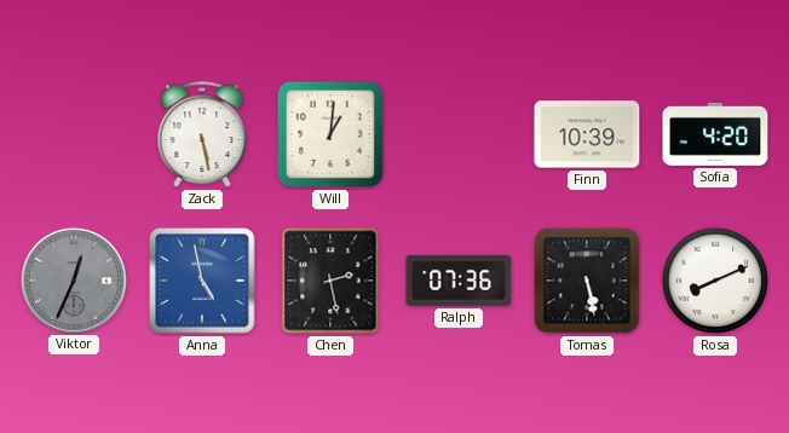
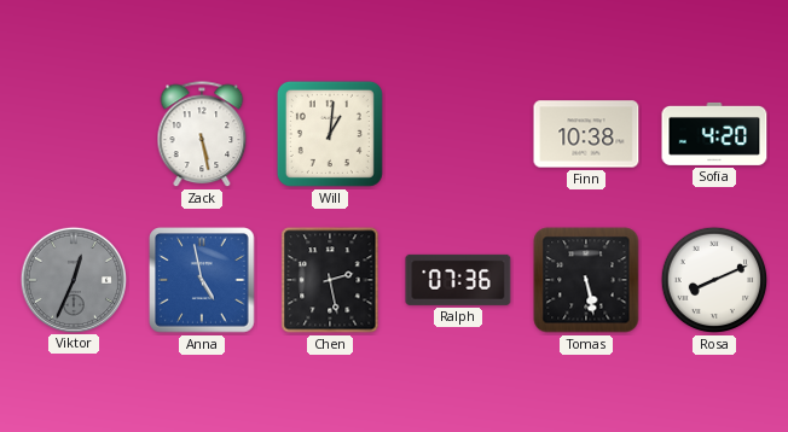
Finn: 10:39 -> 10:38
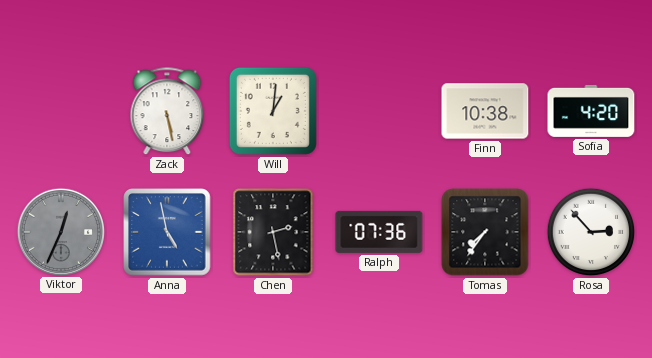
Tomas: 5:28 -> 7:36
Rosa: 8:11 -> 2:53
